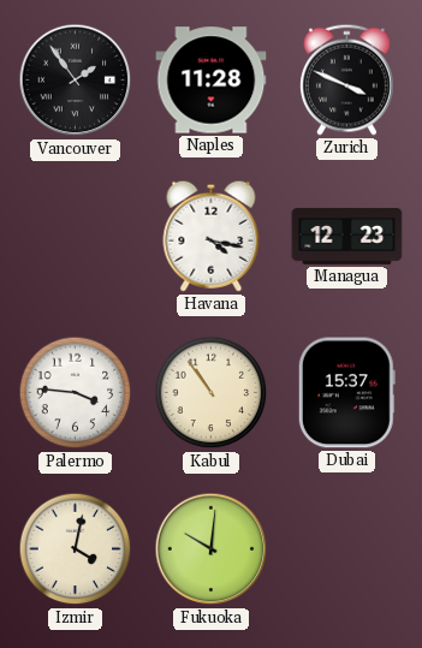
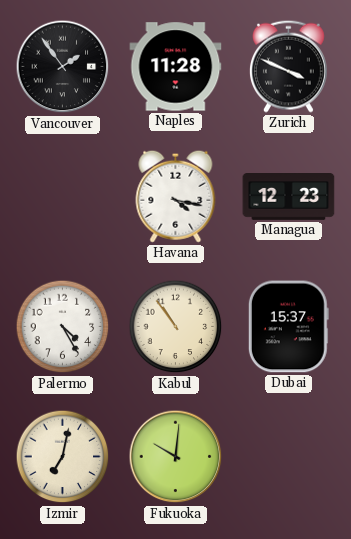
Palermo: 3:46 -> 4:25
Izmir: 4:02 -> 7:02
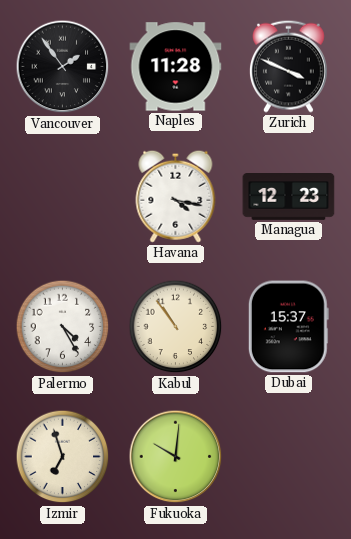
Izmir: 7:02 -> 6:57
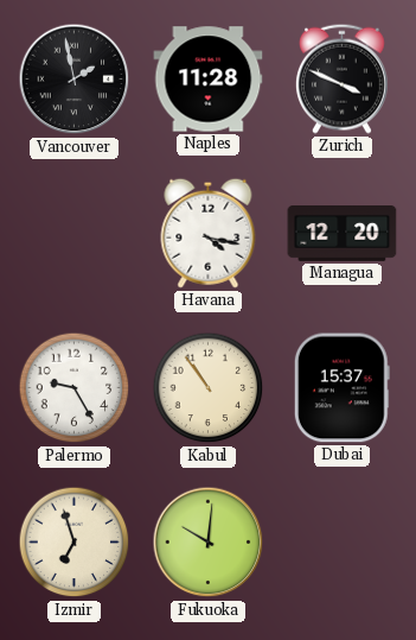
Vancouver: 1:54 -> 1:58
Managua: 12:23 -> 12:20
Palermo: 4:25 -> 9:25
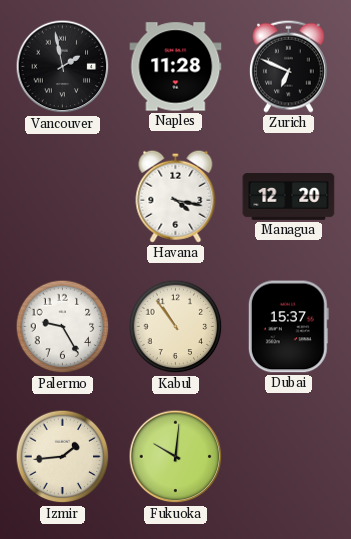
Zurich: 3:49 -> 6:49
Izmir: 6:57 -> 1:44
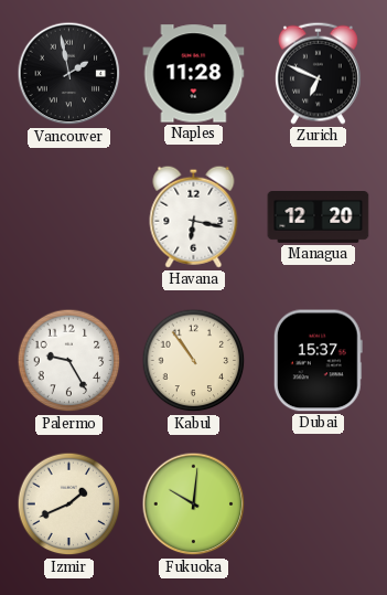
Havana: 4:17 -> 6:17
Izmir: 1:44 -> 1:41
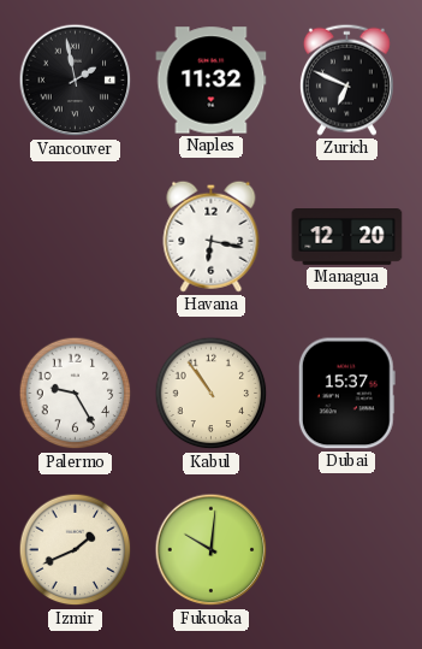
Naples: 11:28 -> 11:32
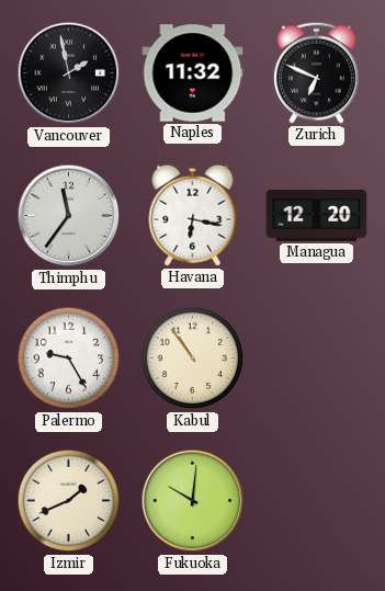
Thimphu: none -> 11:36
Dubai: 15:37 -> none
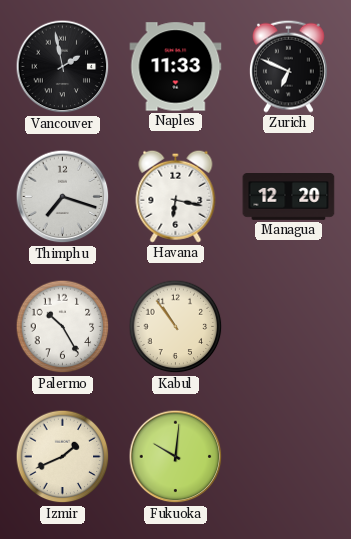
Naples: 11:32 -> 11:33
Thimphu: 11:36 -> 7:18
Palermo: 9:25 -> 10:25
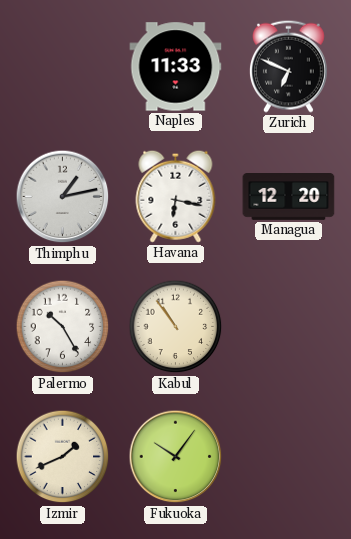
Vancouver: 1:58 -> none
Thimphu: 7:18 -> 1:13
Fukuoka: 10:01 -> 10:06
